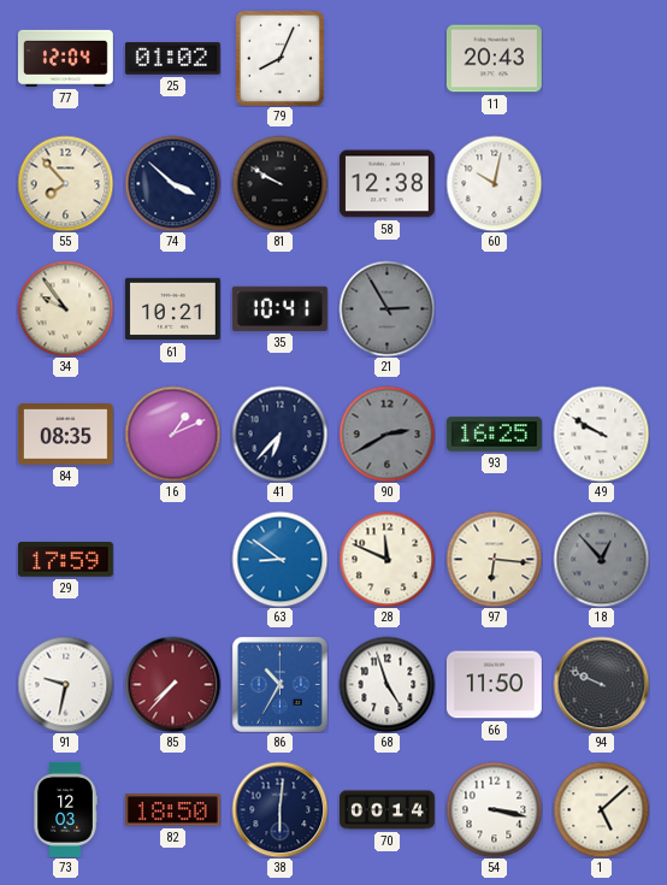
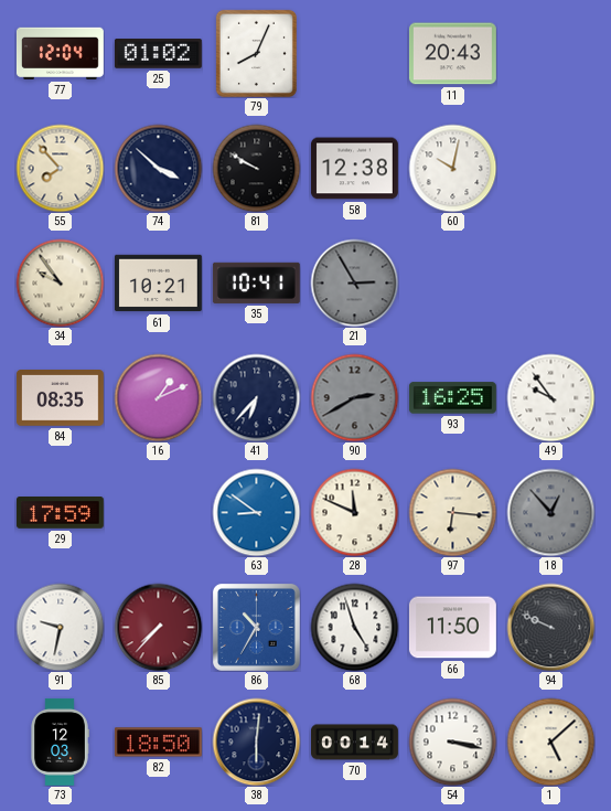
49: 9:50 -> 9:54
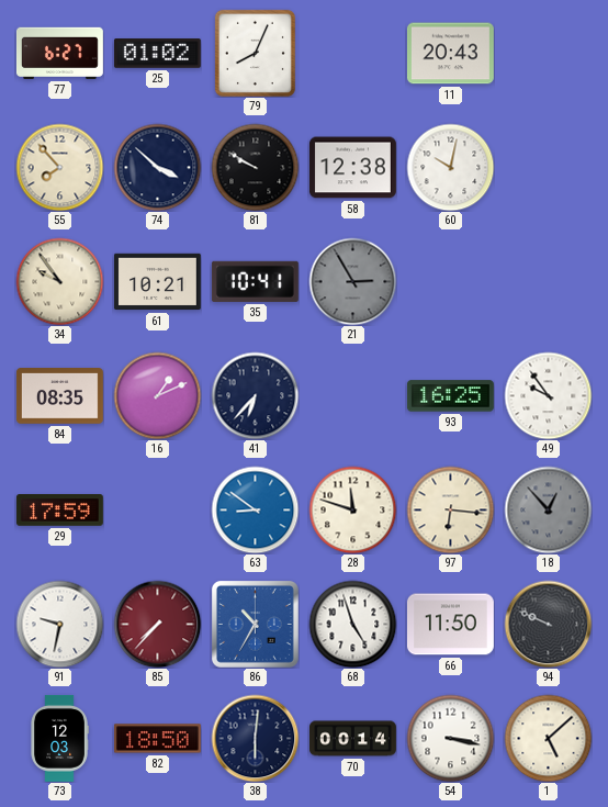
77: 12:04 -> 6:27
90: 2:40 -> none
28: 11:49 -> 11:48
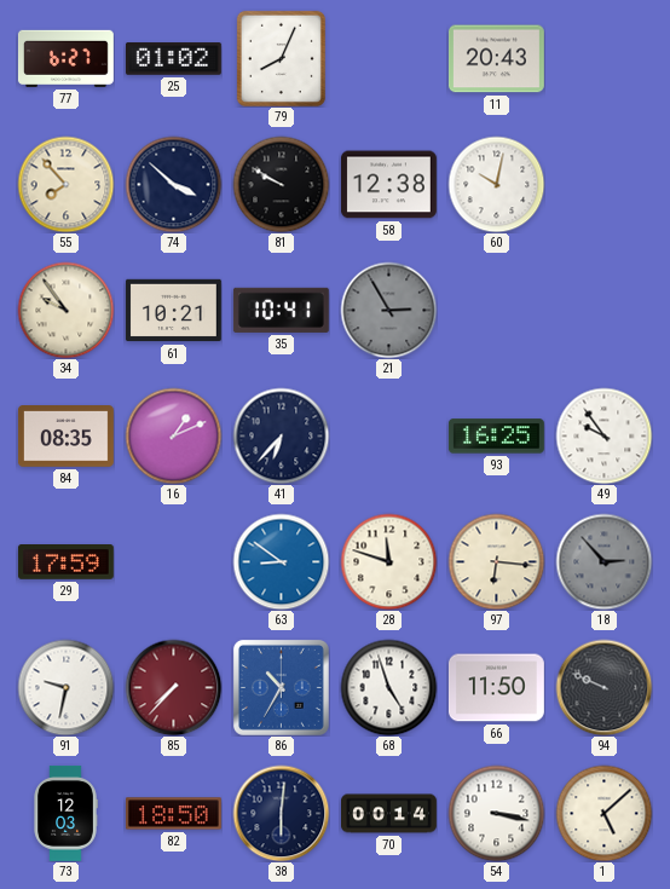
18: 12:53 -> 2:53
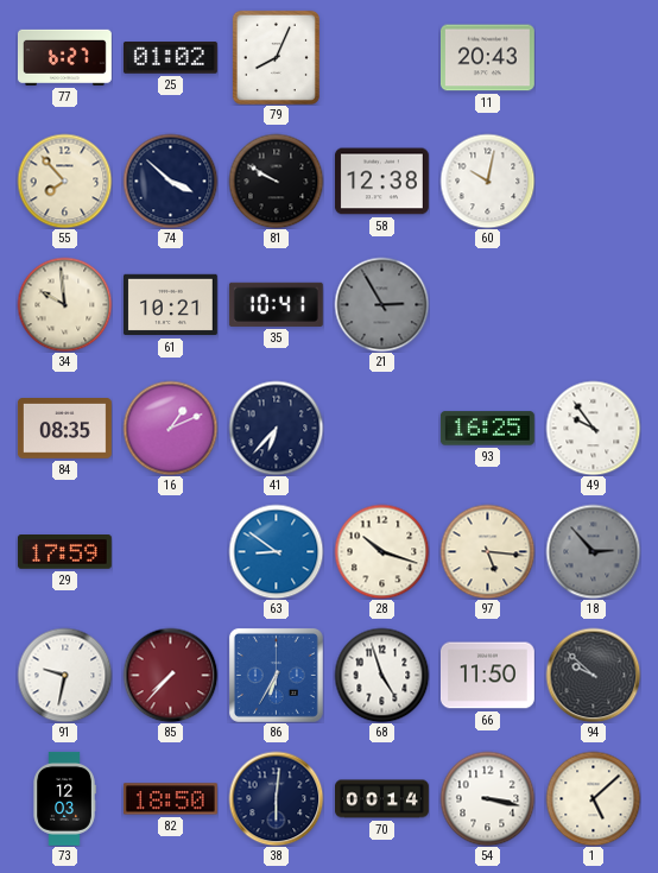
34: 9:54 -> 9:59
28: 11:48 -> 10:18
97: 6:16 -> 5:16
86: 10:35 -> 6:35
94: 9:49 -> 9:52
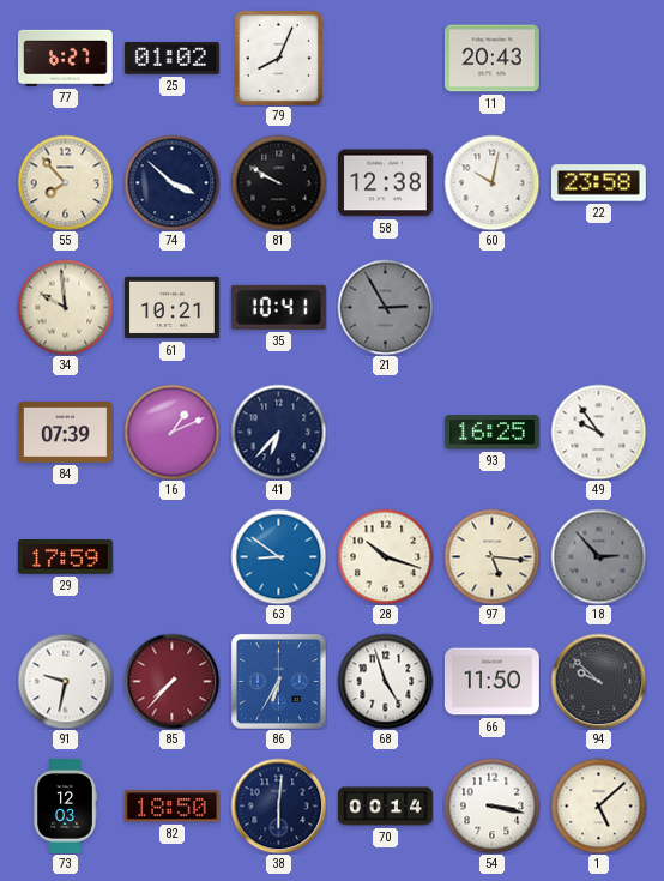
22: none -> 23:58
84: 08:35 -> 07:39
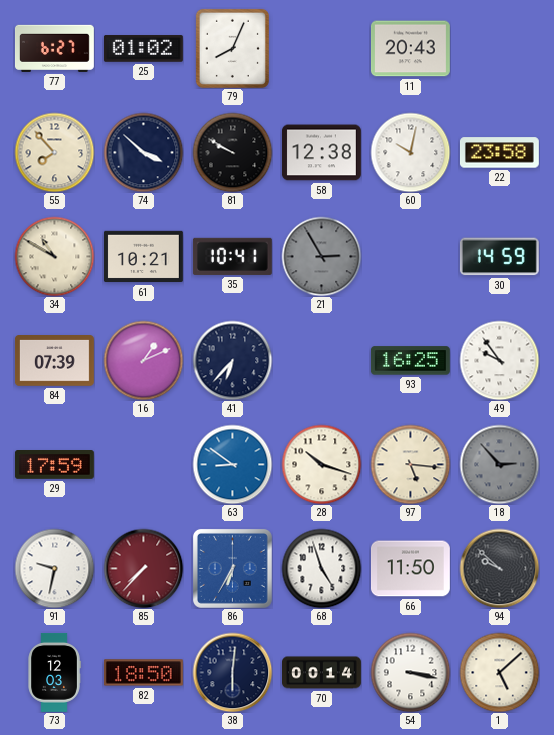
34: 9:59 -> 10:50
30: none -> 14:59
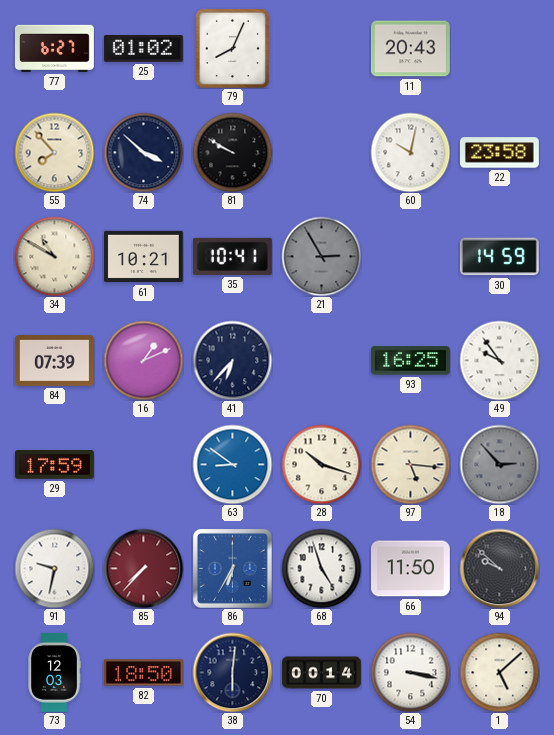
58: 12:38 -> none
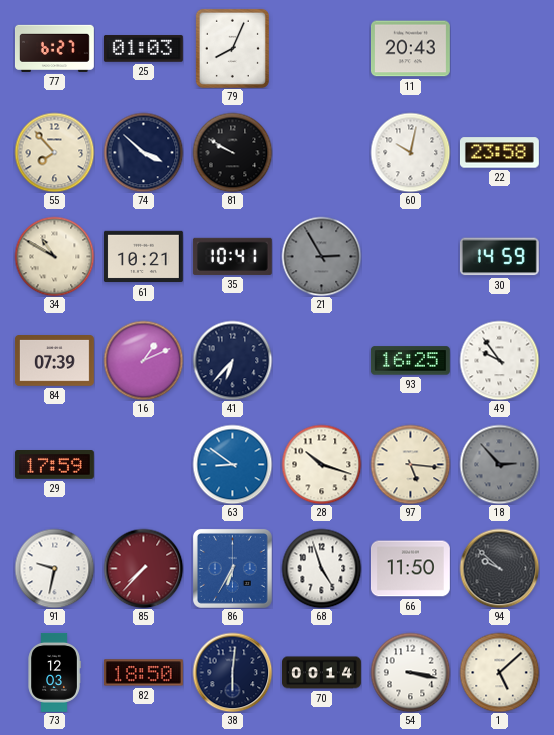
25: 01:02 -> 01:03
